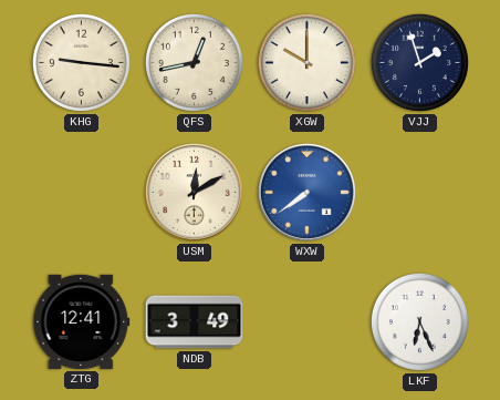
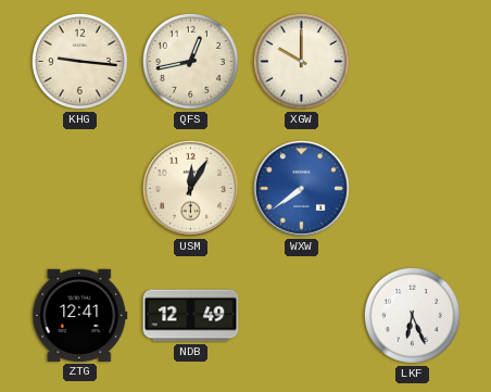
VJJ: 1:57 -> none
USM: 12:10 -> 12:05
NDB: 3:49 -> 12:49
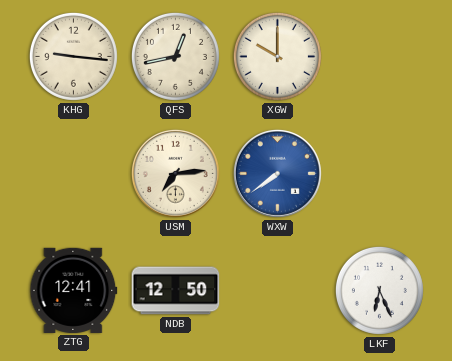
USM: 12:05 -> 7:14
NDB: 12:49 -> 12:50
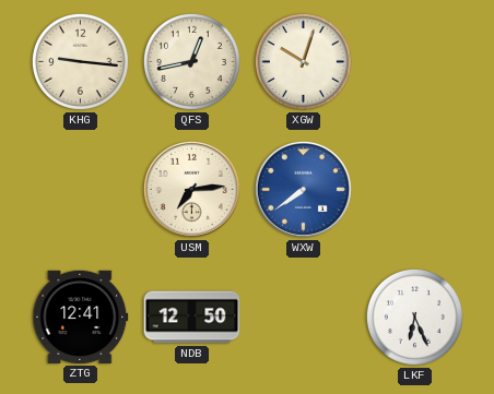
XGW: 10:00 -> 10:03
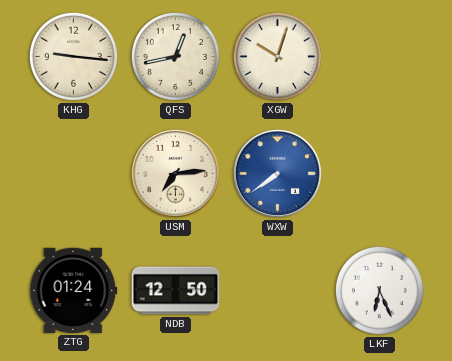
ZTG: 12:41 -> 01:24
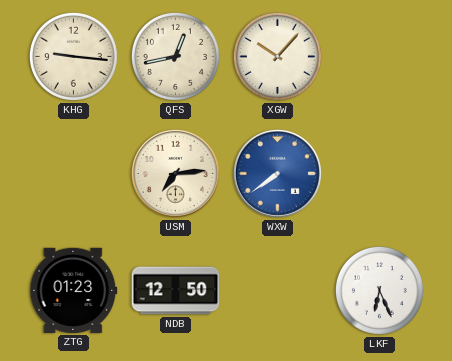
XGW: 10:03 -> 10:07
ZTG: 01:24 -> 01:23
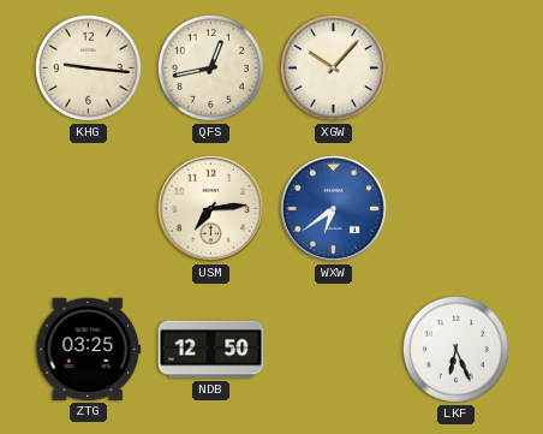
WXW: 7:39 -> 6:39
ZTG: 01:23 -> 03:25
